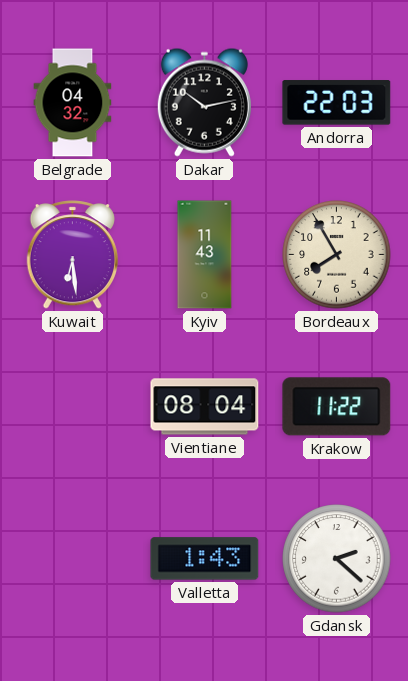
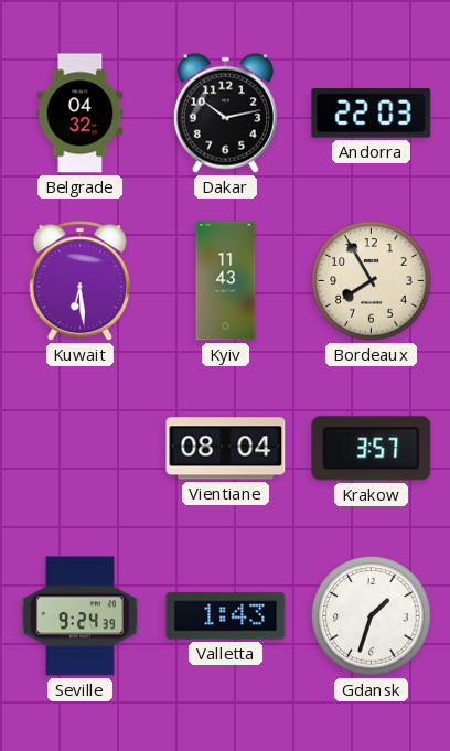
Krakow: 11:22 -> 3:57
Seville: none -> 9:24
Gdansk: 2:22 -> 1:33
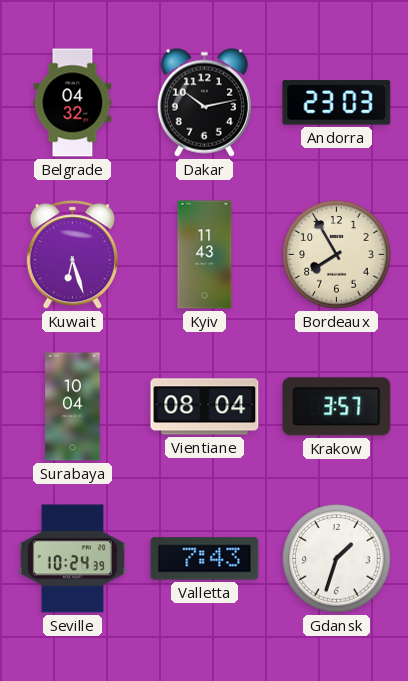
Andorra: 22:03 -> 23:03
Kuwait: 6:29 -> 6:27
Surabaya: none -> 10:04
Seville: 9:24 -> 10:24
Valletta: 1:43 -> 7:43
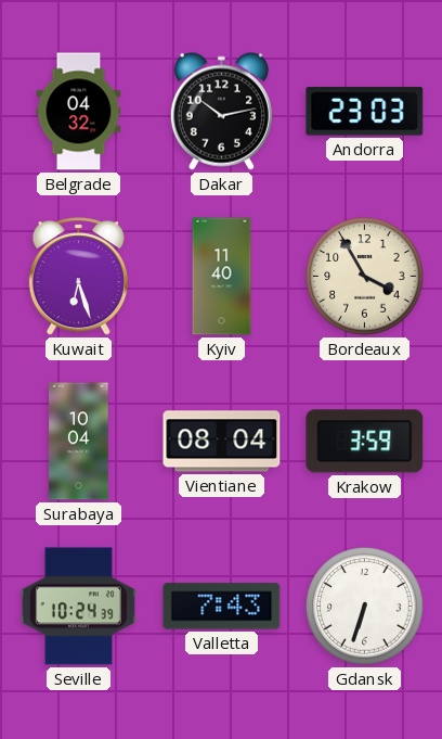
Kyiv: 11:43 -> 11:40
Bordeaux: 7:55 -> 3:55
Krakow: 3:57 -> 3:59
Gdansk: 1:33 -> 6:33
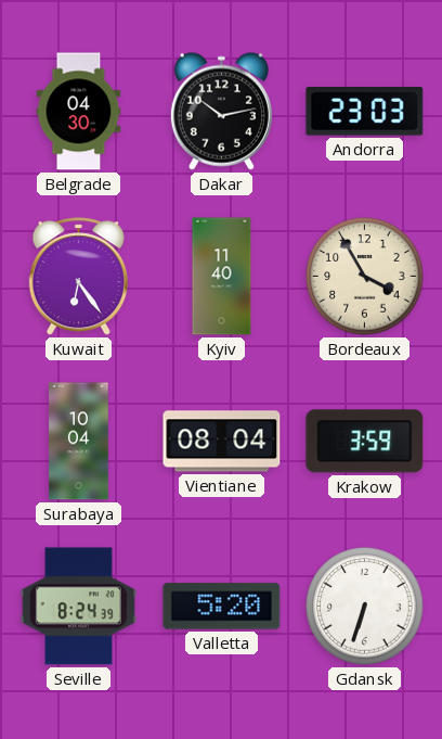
Belgrade: 04:32 -> 04:30
Kuwait: 6:27 -> 6:24
Seville: 10:24 -> 8:24
Valletta: 7:43 -> 5:20
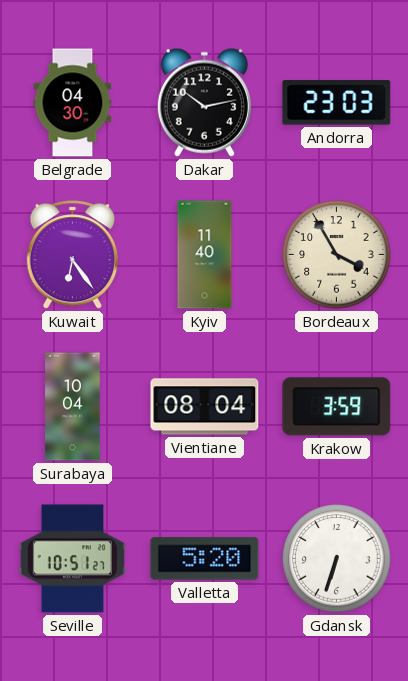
Seville: 8:24 -> 10:51
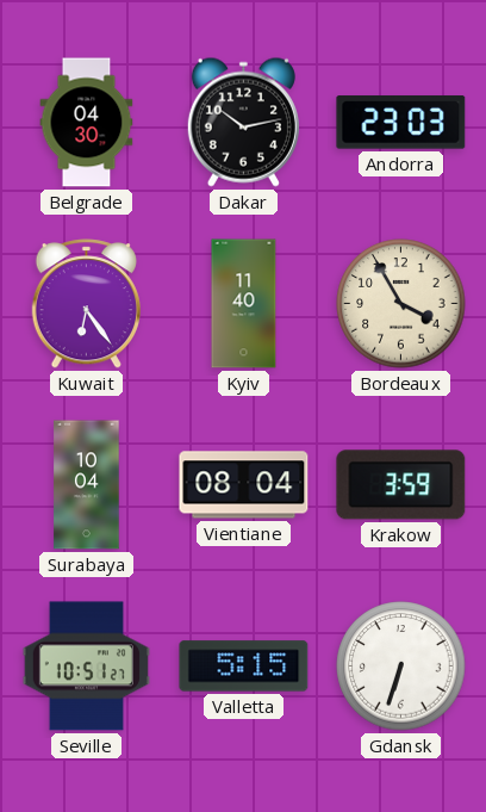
Valletta: 5:20 -> 5:15
